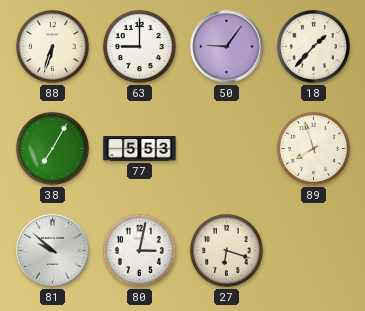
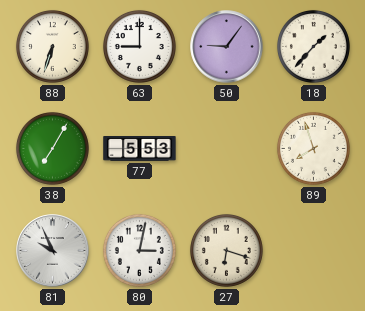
81: 9:52 -> 9:56
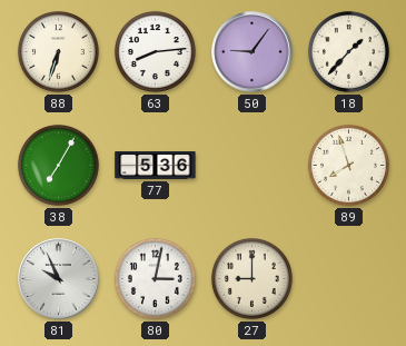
63: 9:00 -> 8:14
77: 5:53 -> 5:36
27: 6:18 -> 9:00
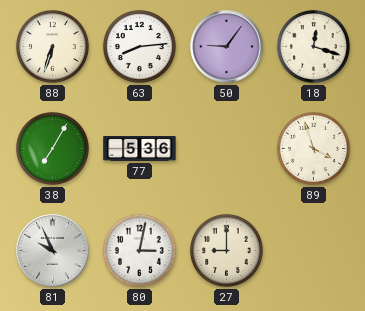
18: 1:37 -> 12:18
89: 7:57 -> 3:57
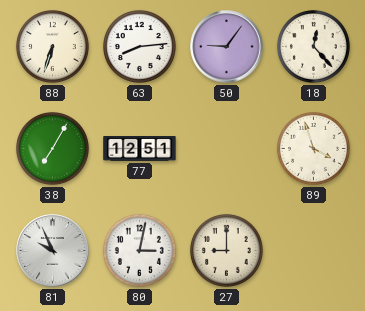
18: 12:18 -> 12:23
77: 5:36 -> 12:51
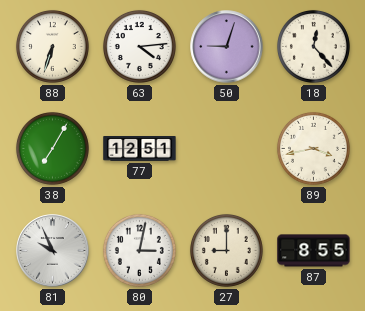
63: 8:14 -> 4:14
50: 9:06 -> 9:03
89: 3:57 -> 3:43
87: none -> 8:55
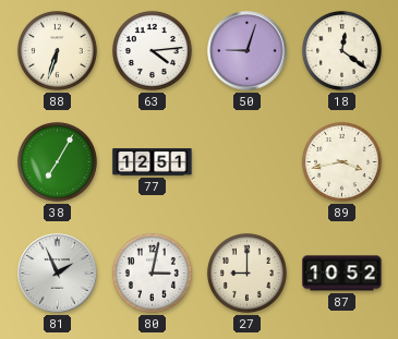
18: 12:23 -> 12:21
81: 9:56 -> 1:56
87: 8:55 -> 10:52
